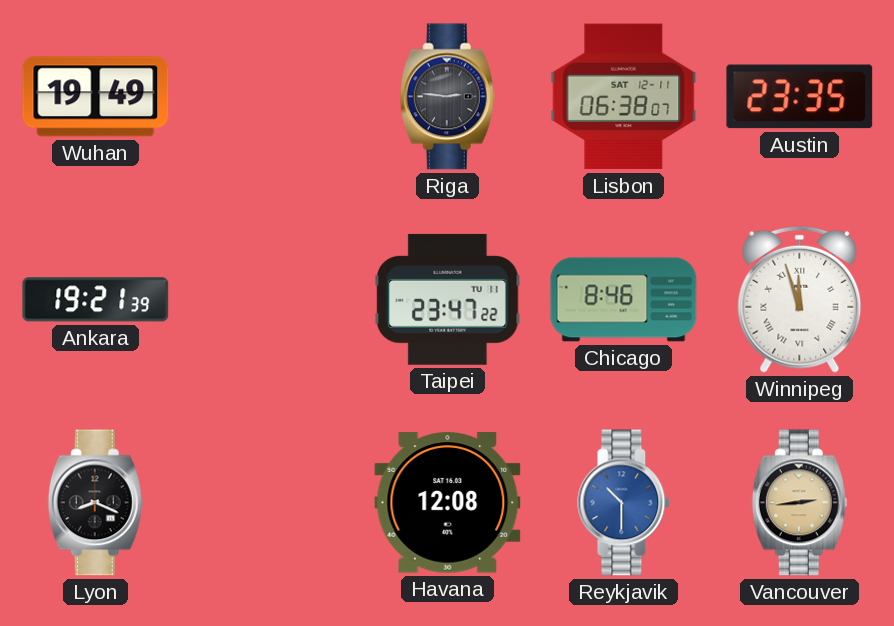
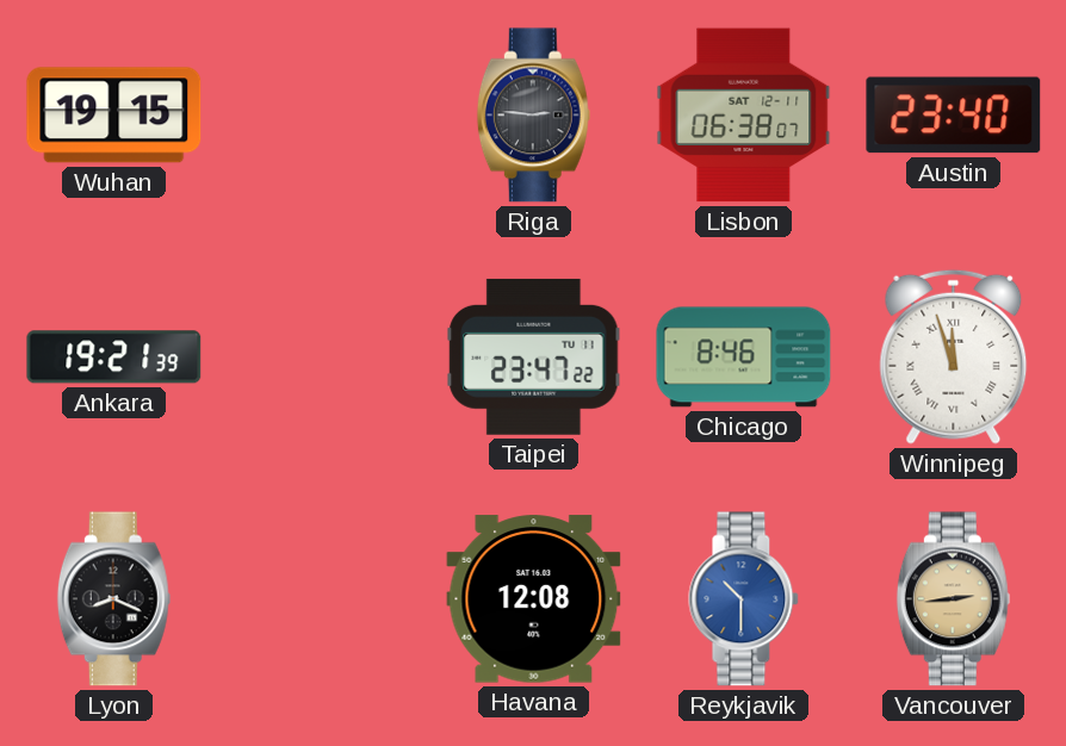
Wuhan: 19:49 -> 19:15
Austin: 23:35 -> 23:40
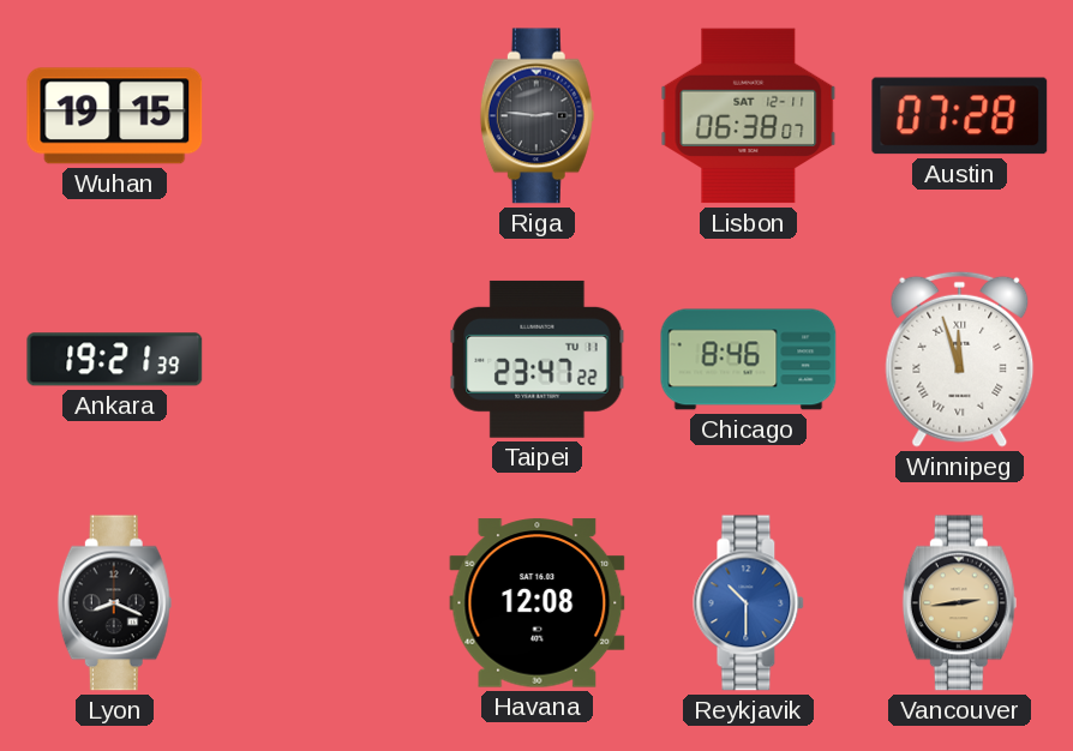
Austin: 23:40 -> 07:28
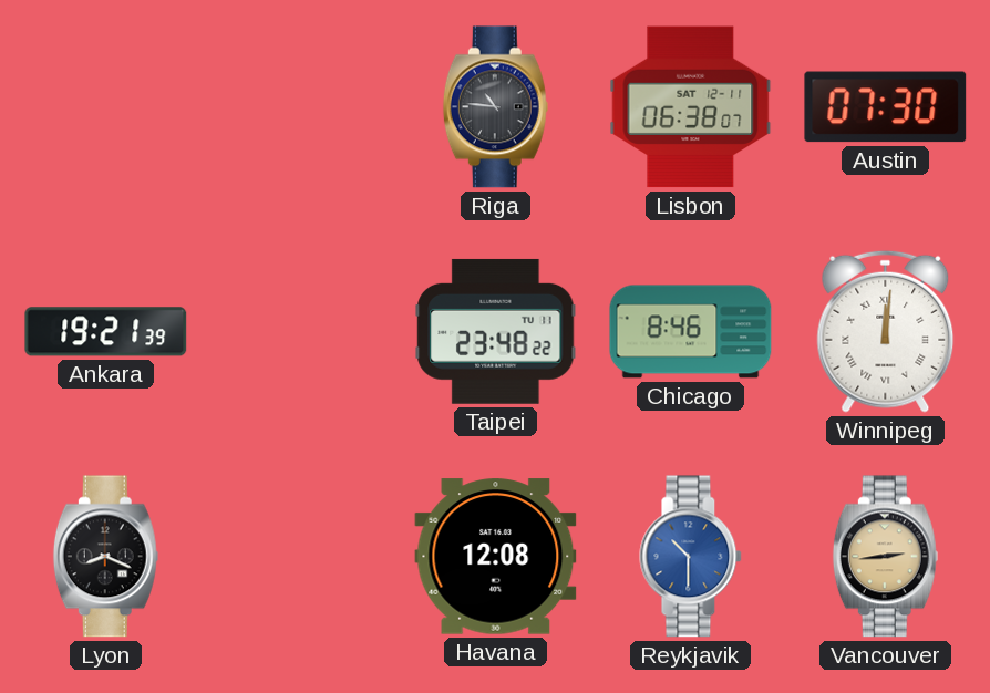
Wuhan: 19:15 -> none
Riga: 2:46 -> 10:46
Austin: 07:28 -> 07:30
Taipei: 23:47 -> 23:48
Winnipeg: 11:57 -> 12:01
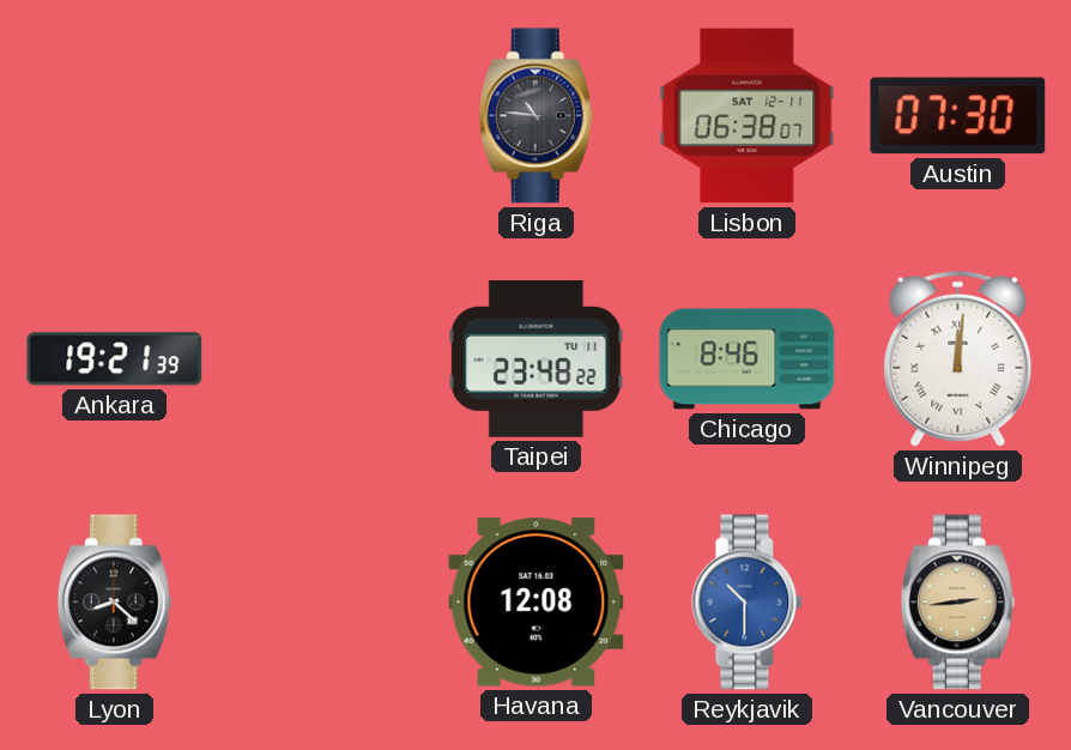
Lyon: 8:19 -> 8:22
